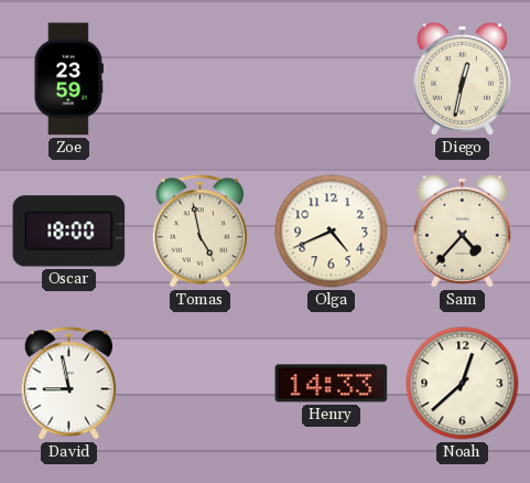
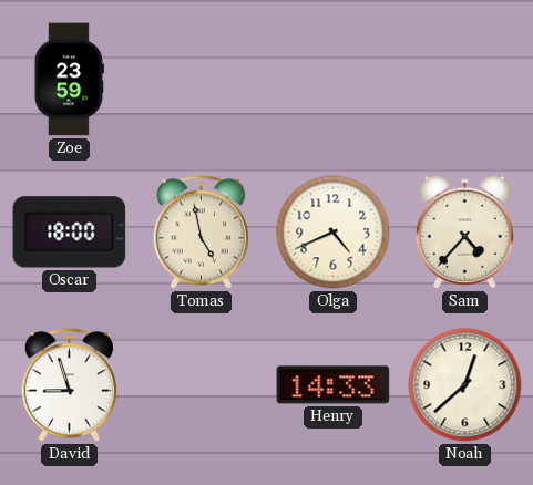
Diego: 12:32 -> none
David: 8:58 -> 8:57
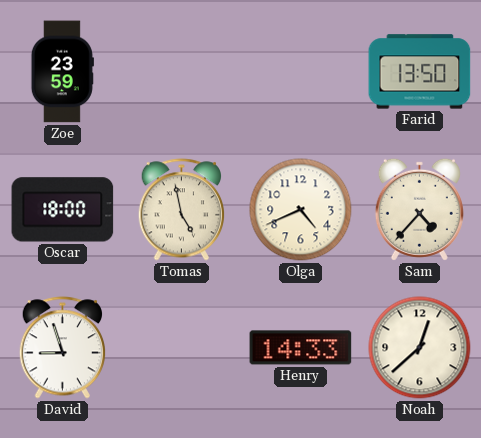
Farid: none -> 13:50
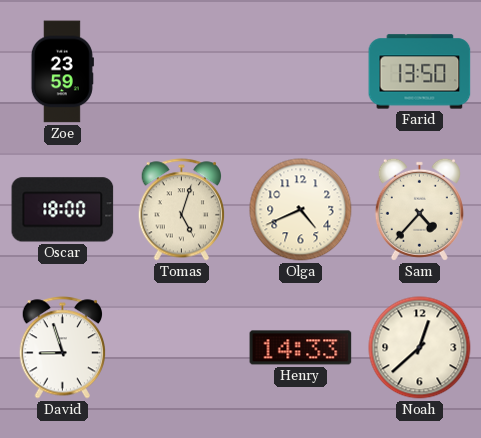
Tomas: 4:58 -> 5:03
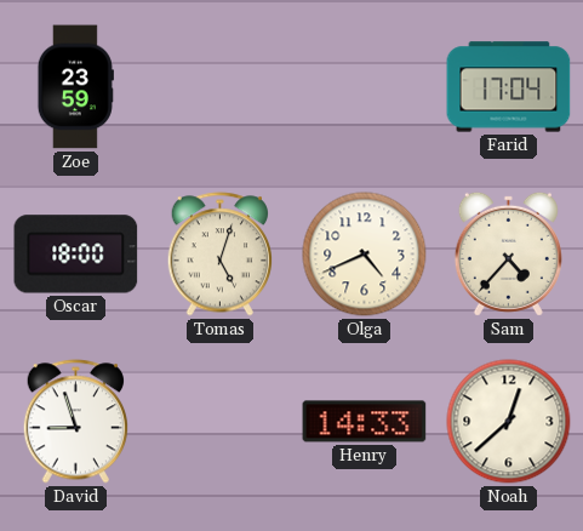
Farid: 13:50 -> 17:04
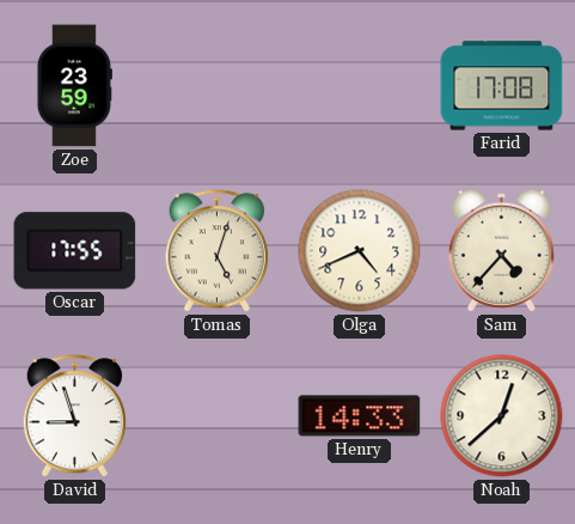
Farid: 17:04 -> 17:08
Oscar: 18:00 -> 17:55
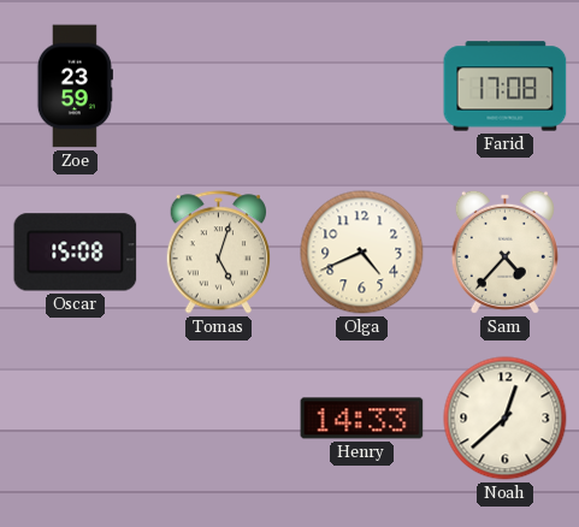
Oscar: 17:55 -> 15:08
David: 8:57 -> none
